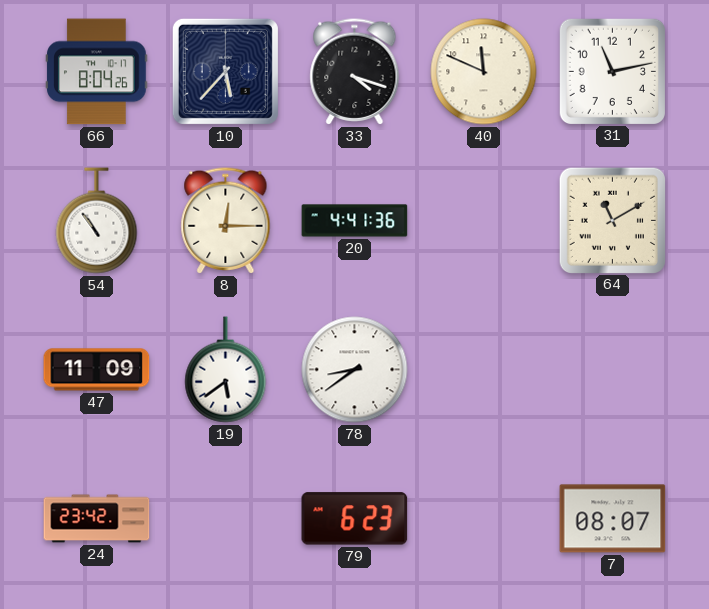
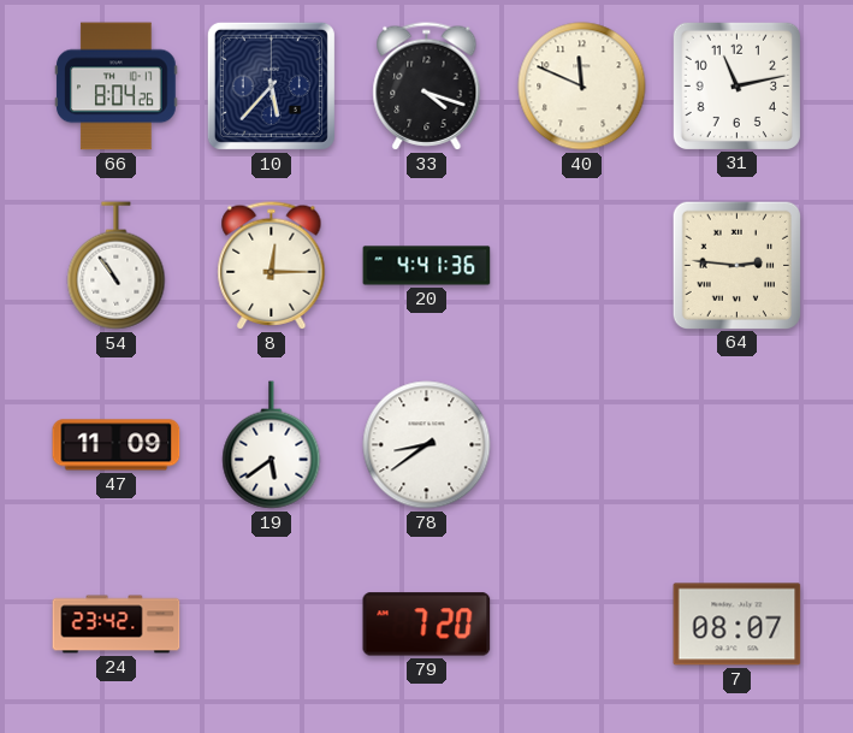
64: 11:10 -> 2:46
79: 6:23 -> 7:20
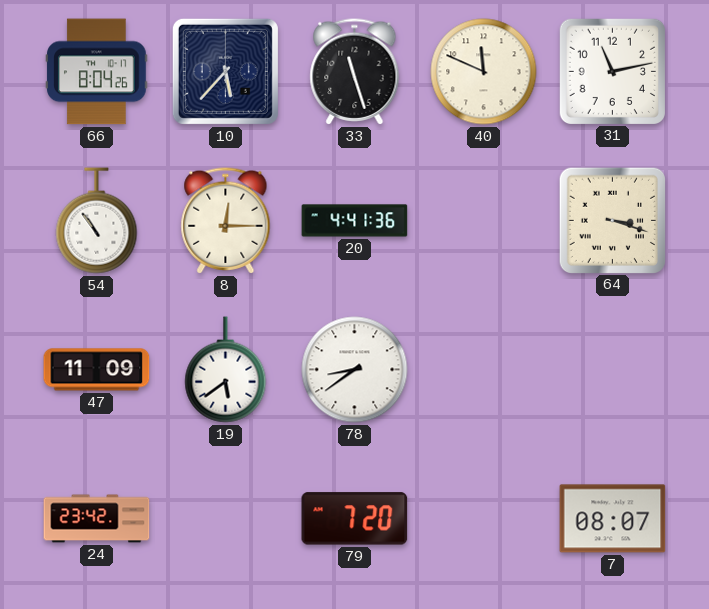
33: 4:18 -> 11:27
64: 2:46 -> 3:18
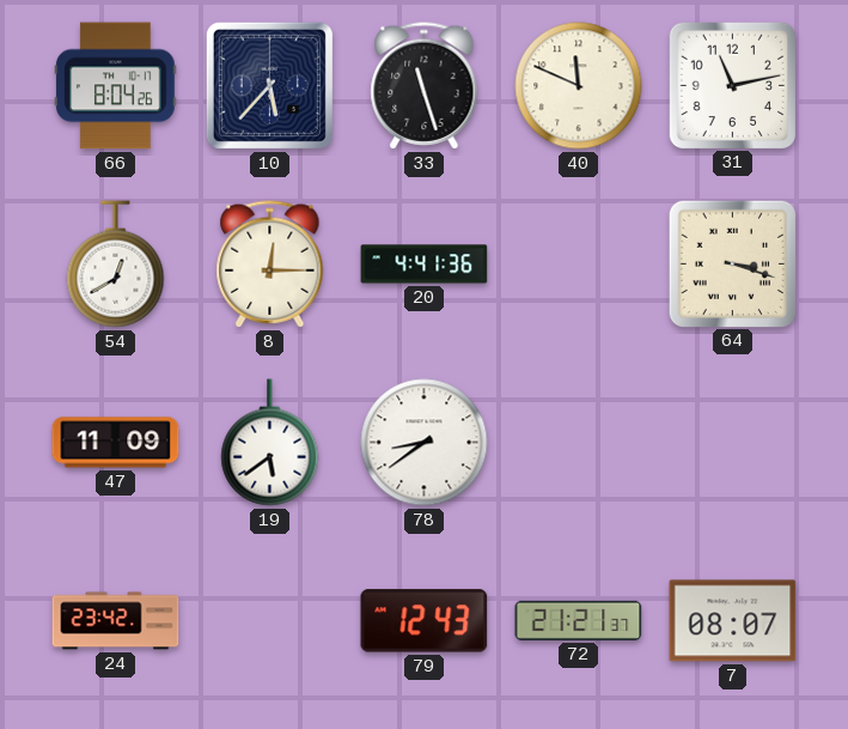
54: 10:54 -> 12:40
79: 7:20 -> 12:43
72: none -> 21:21
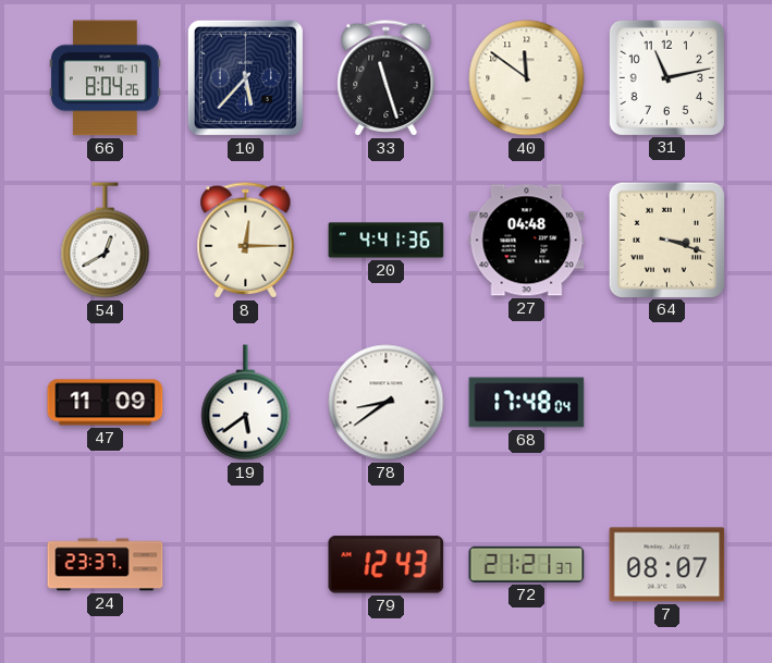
40: 11:49 -> 11:51
27: none -> 04:48
68: none -> 17:48
24: 23:42 -> 23:37
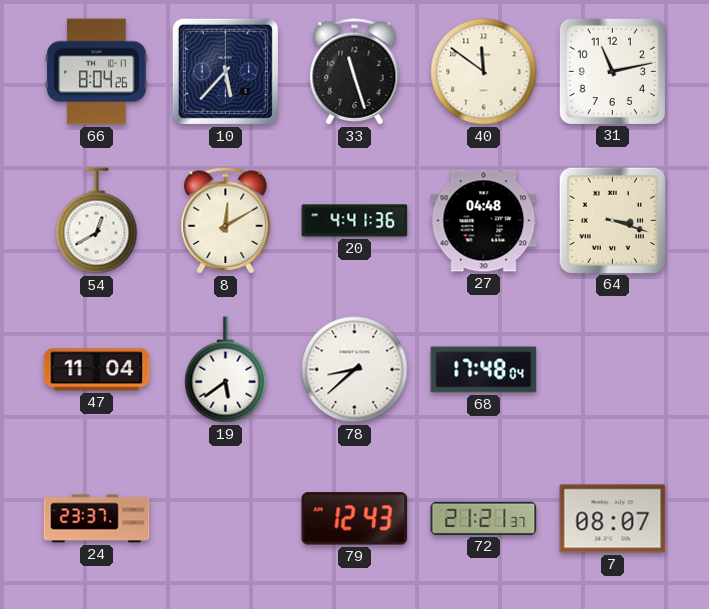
8: 12:15 -> 12:10
47: 11:09 -> 11:04
78: 8:39 -> 8:38
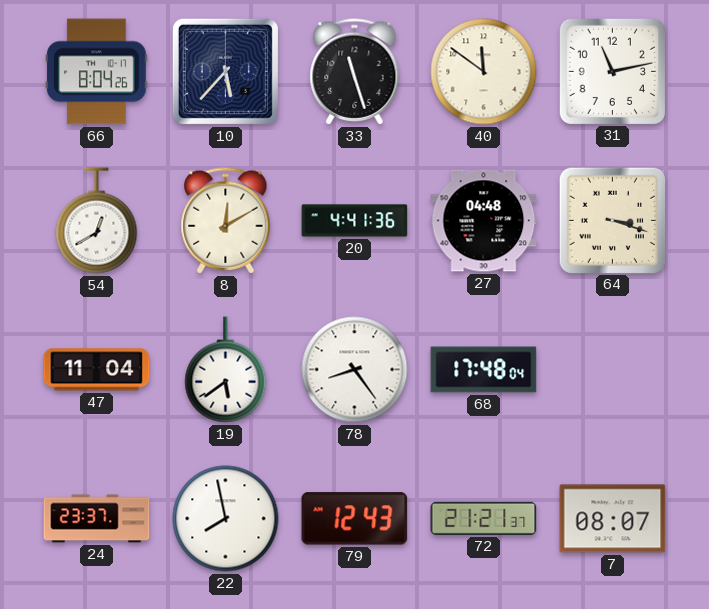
78: 8:38 -> 8:24
22: none -> 7:58
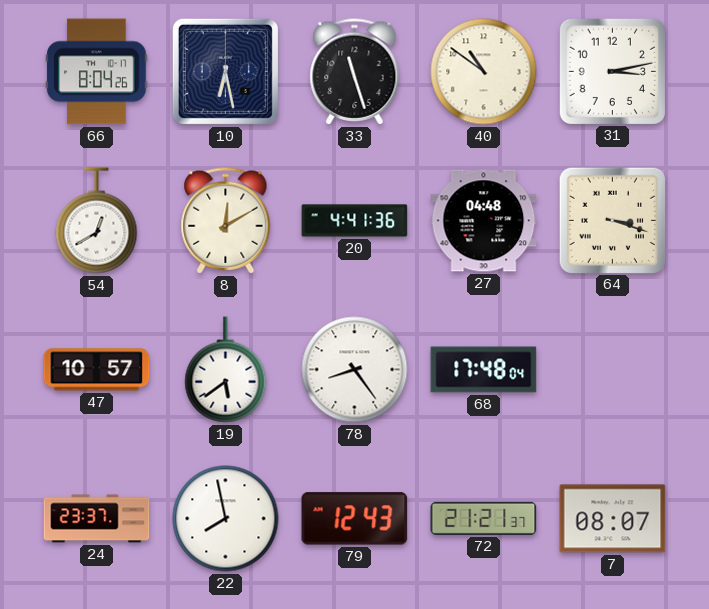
10: 5:37 -> 6:28
40: 11:51 -> 10:51
31: 11:13 -> 3:13
47: 11:04 -> 10:57
